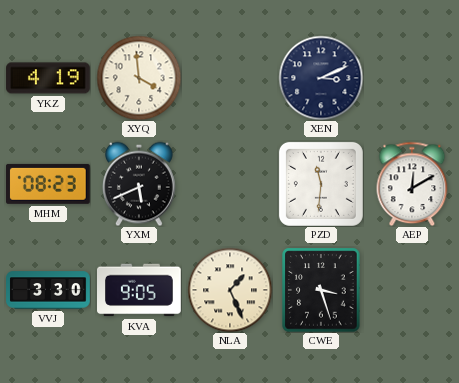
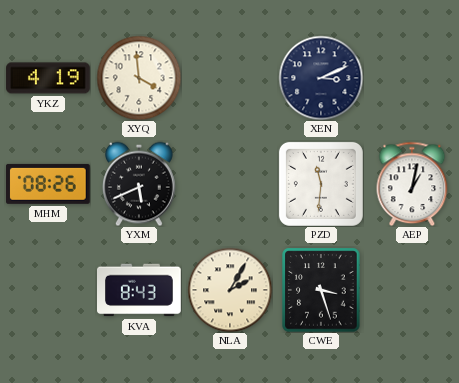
MHM: 08:23 -> 08:26
AEP: 12:10 -> 1:02
VVJ: 3:30 -> none
KVA: 9:05 -> 8:43
NLA: 1:26 -> 2:05
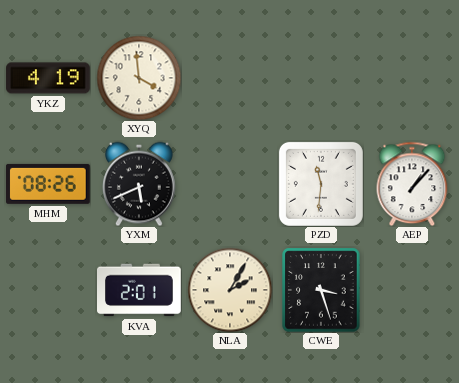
XEN: 3:11 -> none
AEP: 1:02 -> 1:07
KVA: 8:43 -> 2:01
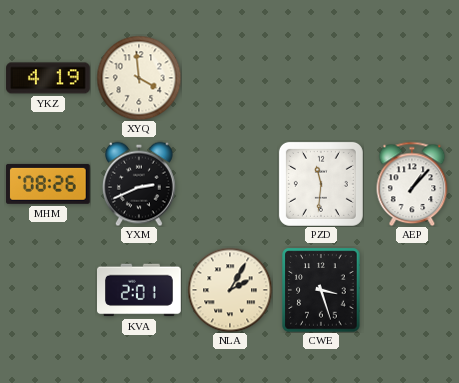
YXM: 5:41 -> 2:41
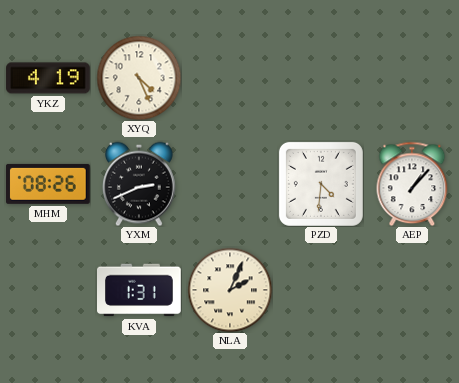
XYQ: 3:59 -> 4:26
PZD: 11:31 -> 4:31
KVA: 2:01 -> 1:31
NLA: 2:05 -> 2:04
CWE: 3:27 -> none
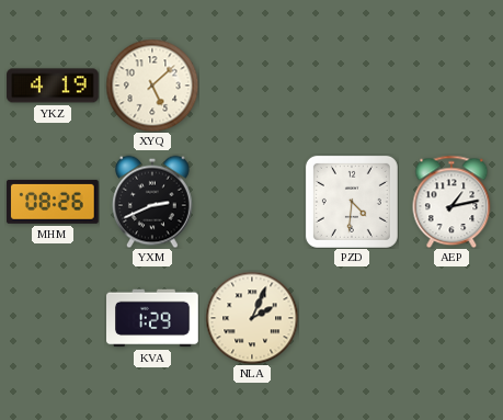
XYQ: 4:26 -> 5:08
AEP: 1:07 -> 1:13
KVA: 1:31 -> 1:29
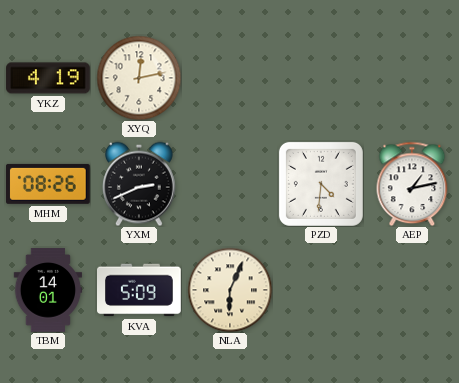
XYQ: 5:08 -> 12:13
TBM: none -> 14:01
KVA: 1:29 -> 5:09
NLA: 2:04 -> 6:04
